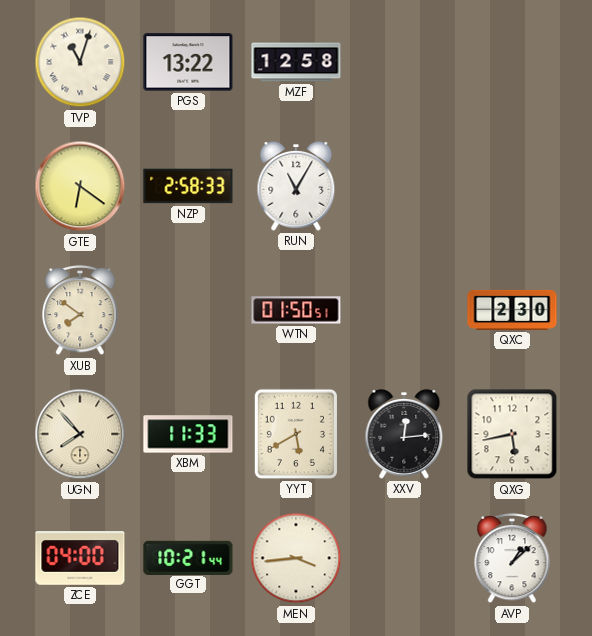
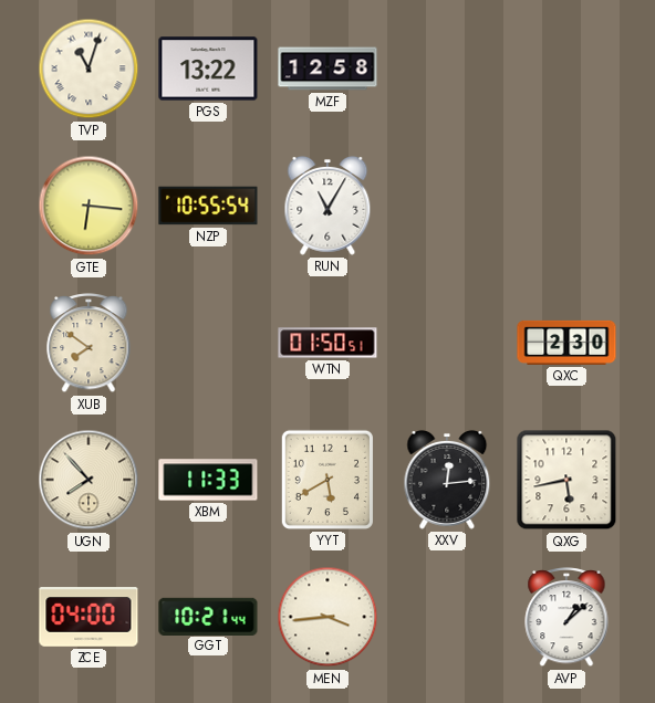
GTE: 6:21 -> 6:16
NZP: 2:58 -> 10:55
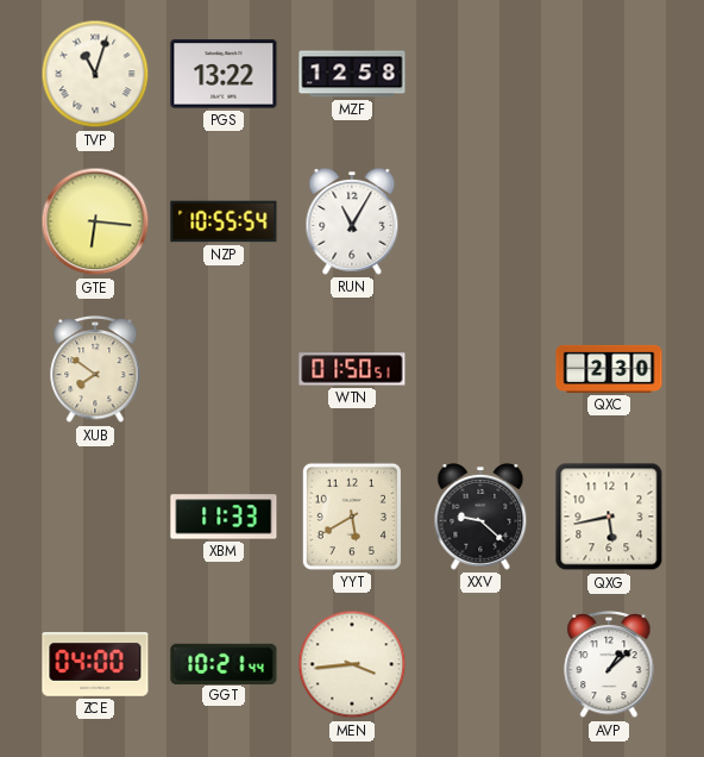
UGN: 7:53 -> none
XXV: 12:14 -> 9:22
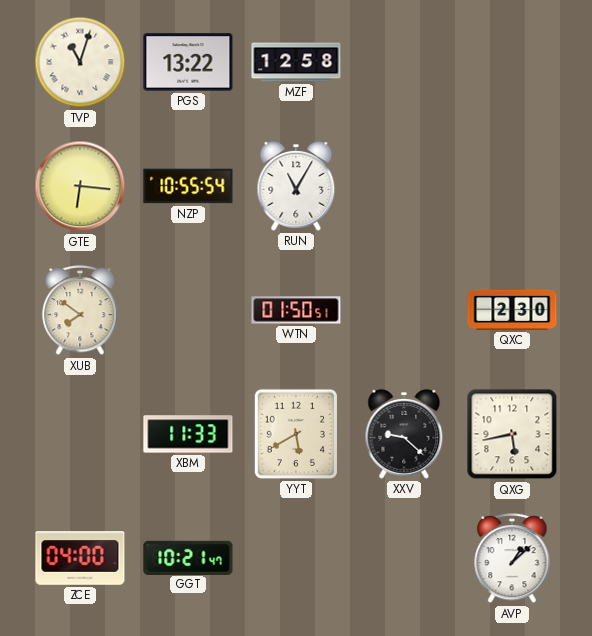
GGT: 10:21:44 -> 10:21:47
MEN: 3:44 -> none
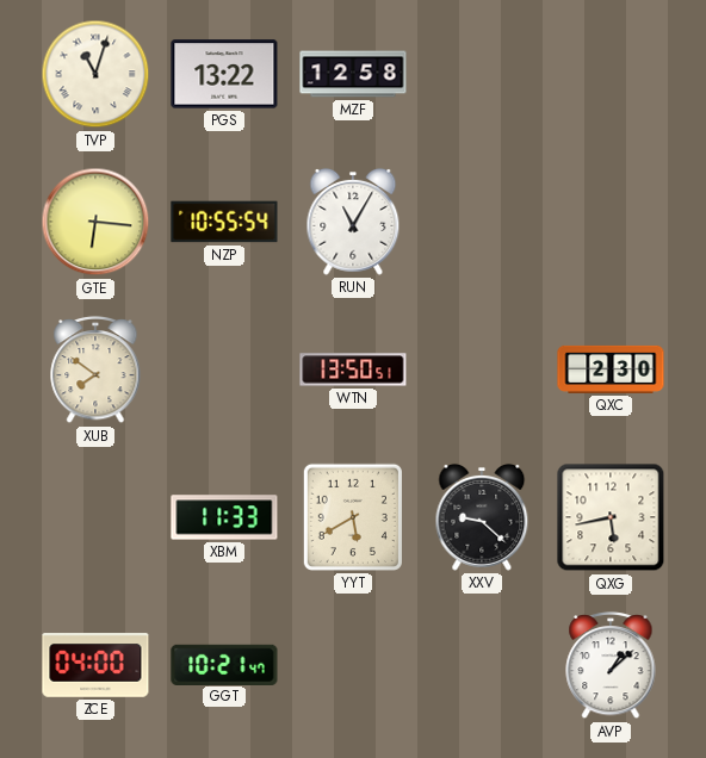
WTN: 01:50 -> 13:50
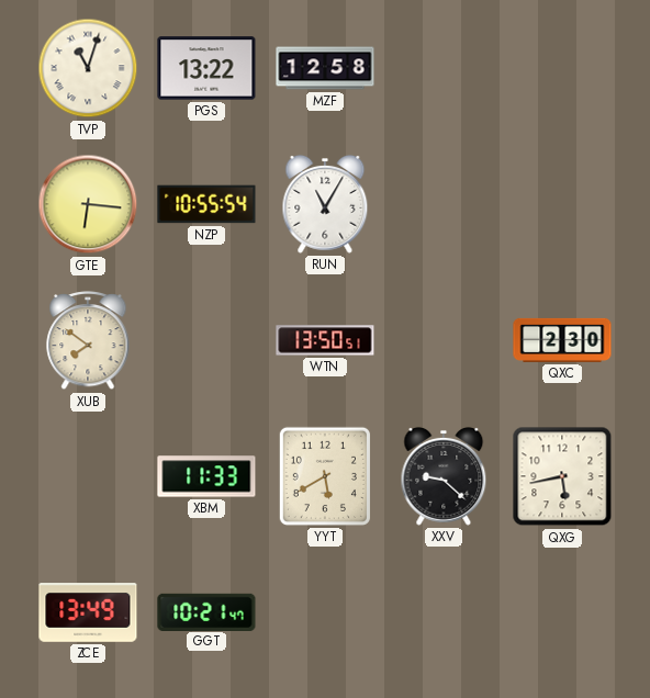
ZCE: 04:00 -> 13:49
AVP: 1:08 -> none
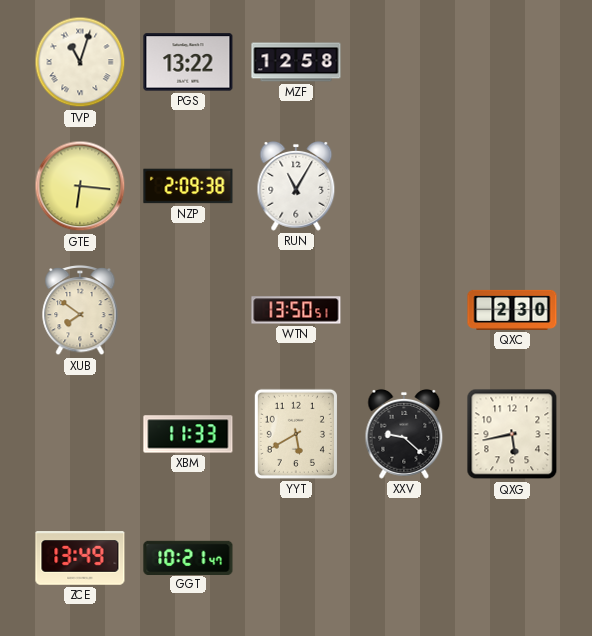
NZP: 10:55 -> 2:09
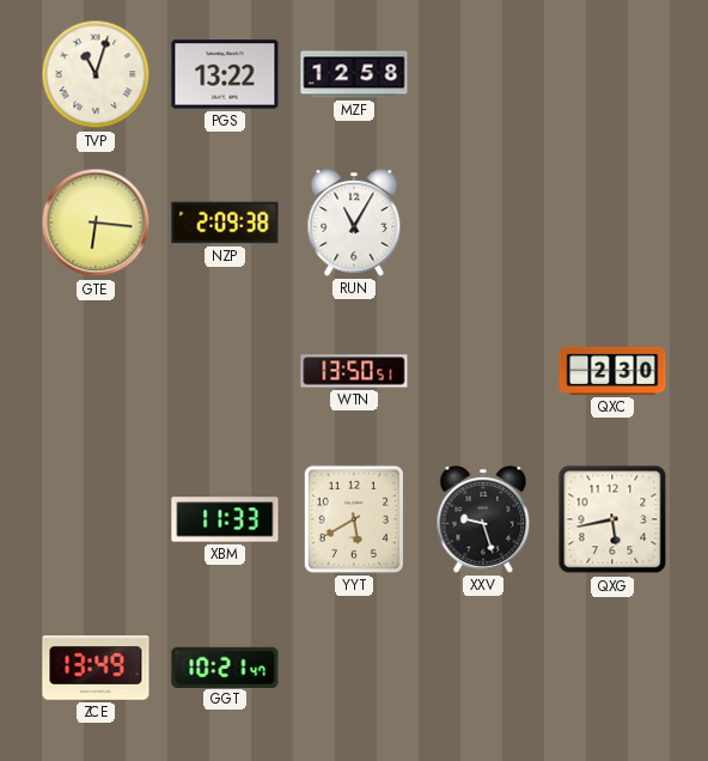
XUB: 7:51 -> none
XXV: 9:22 -> 9:27
